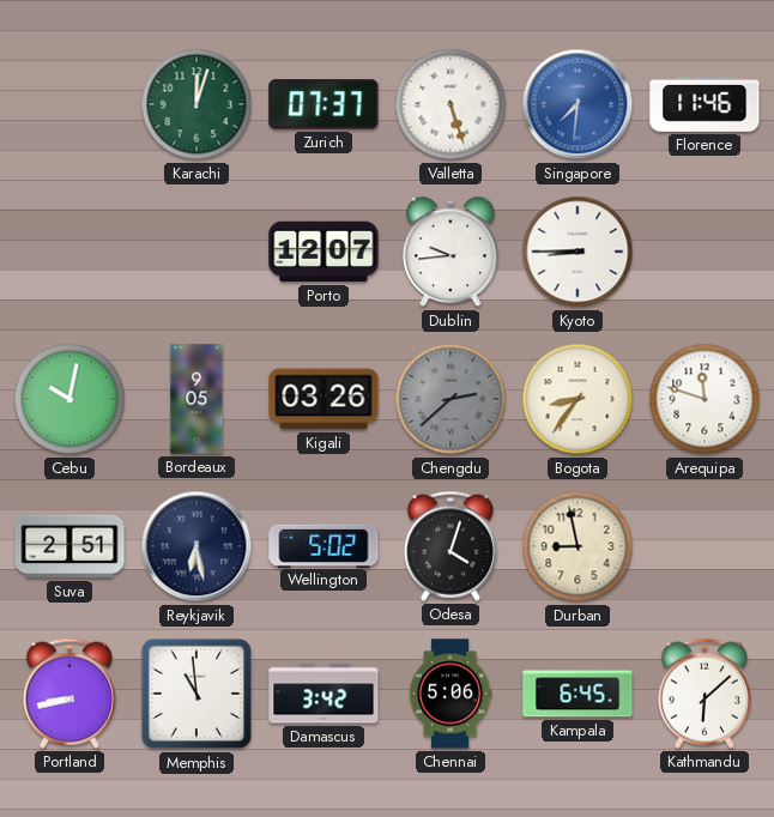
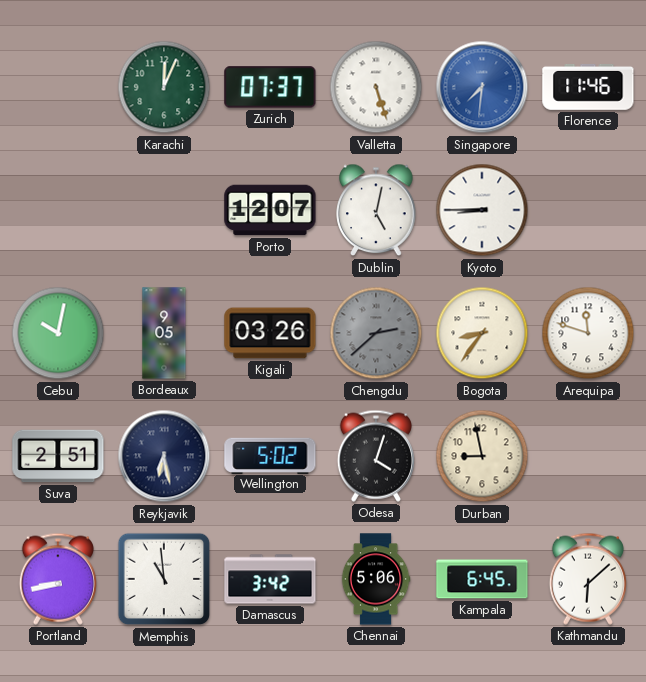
Karachi: 12:03 -> 12:04
Dublin: 9:44 -> 5:02
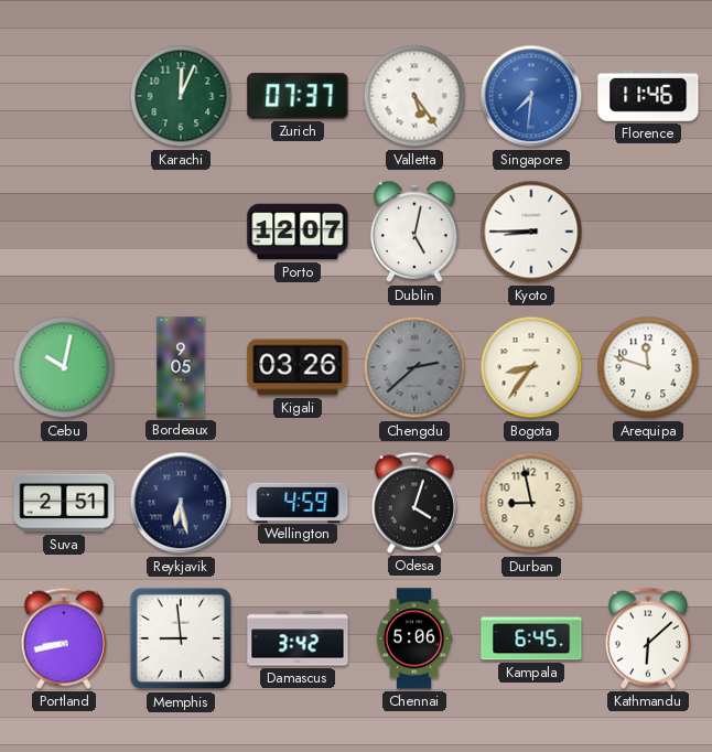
Valletta: 5:27 -> 5:24
Wellington: 5:02 -> 4:59
Memphis: 10:59 -> 8:59
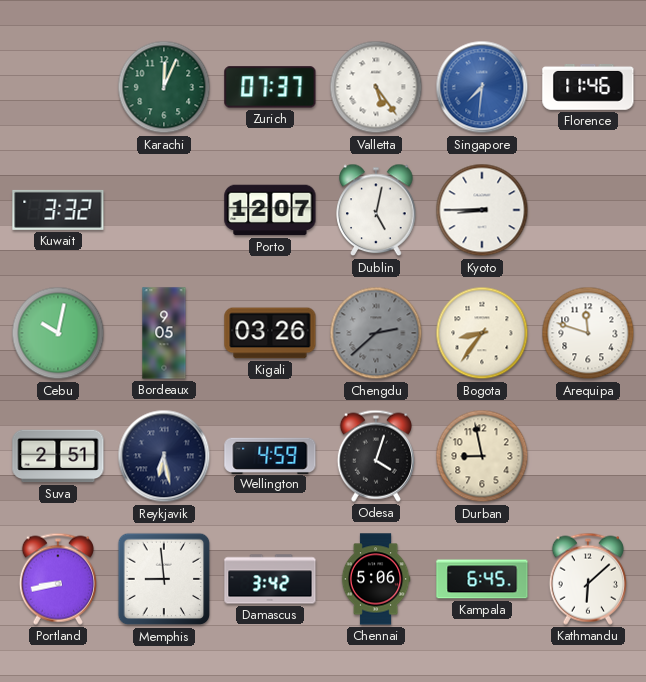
Kuwait: none -> 3:32
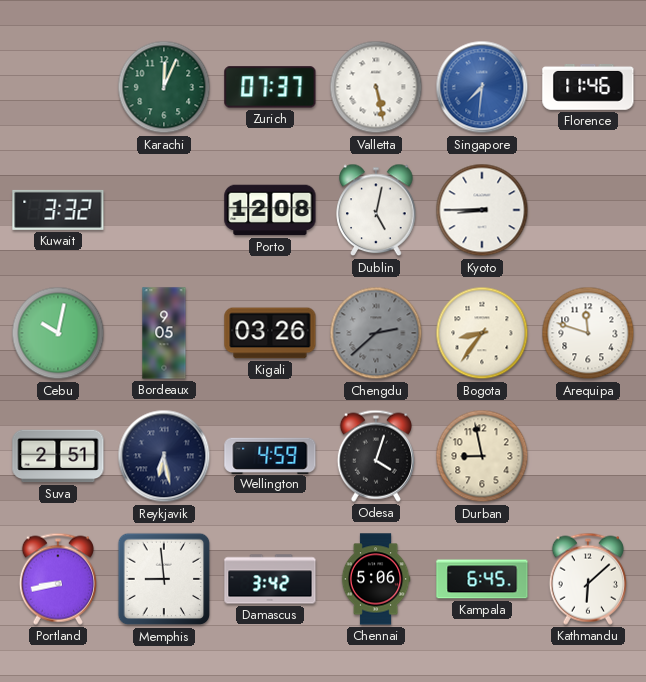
Valletta: 5:24 -> 5:28
Porto: 12:07 -> 12:08
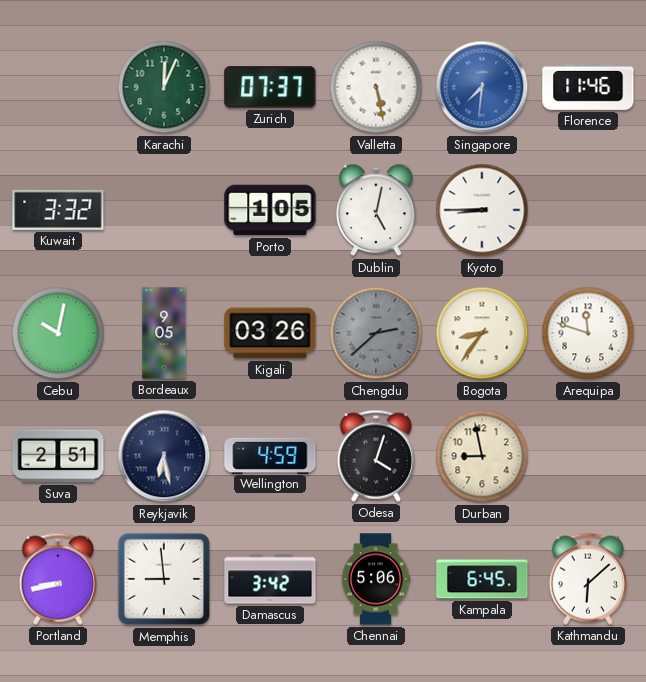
Porto: 12:08 -> 1:05
